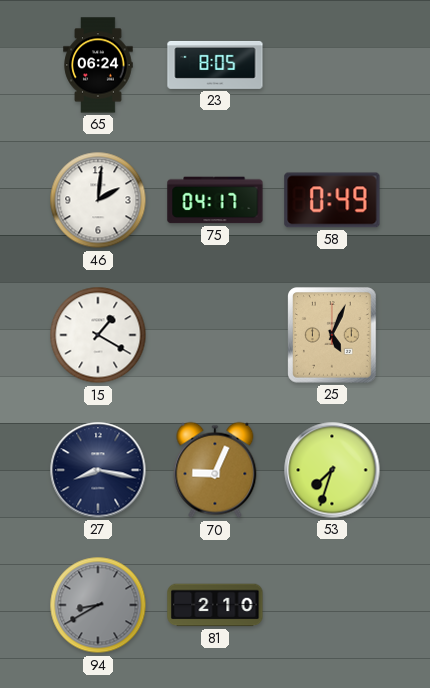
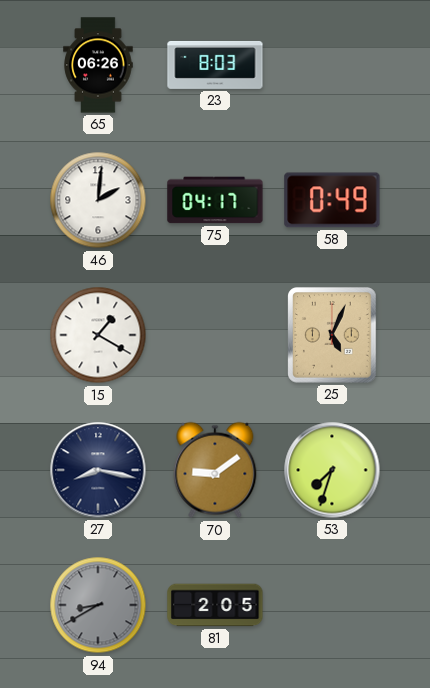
65: 06:24 -> 06:26
23: 8:05 -> 8:03
70: 9:04 -> 9:09
81: 2:10 -> 2:05
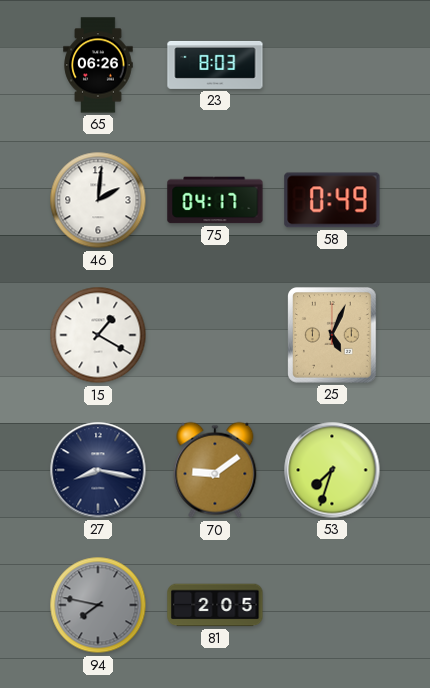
94: 8:40 -> 7:47
